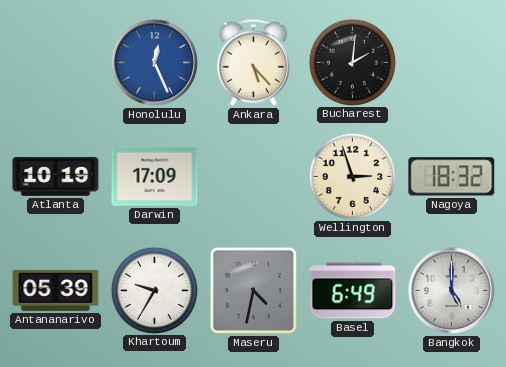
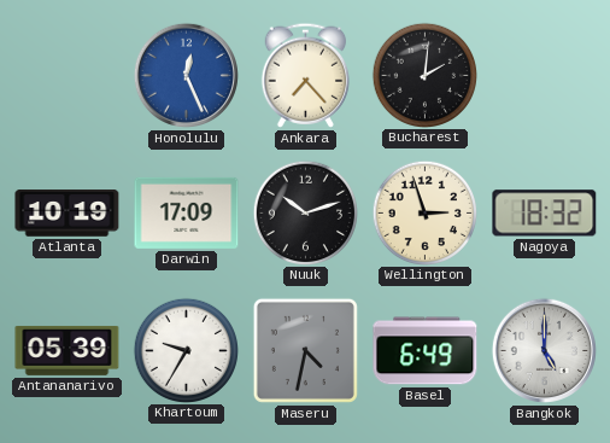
Ankara: 5:23 -> 7:23
Nuuk: none -> 10:12
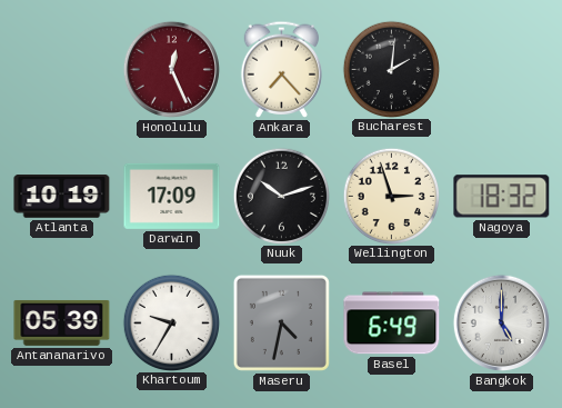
Honolulu dial: blue -> burgundy
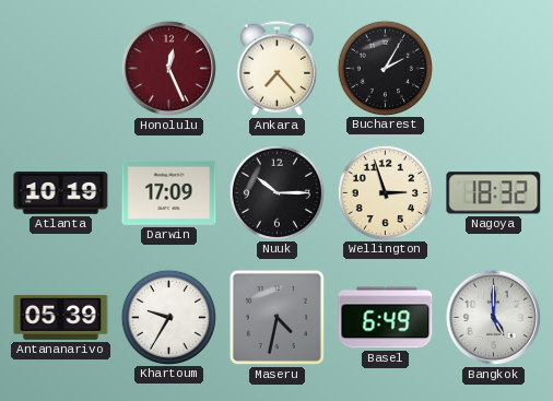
Bucharest: 2:01 -> 2:05
Nuuk: 10:12 -> 10:15
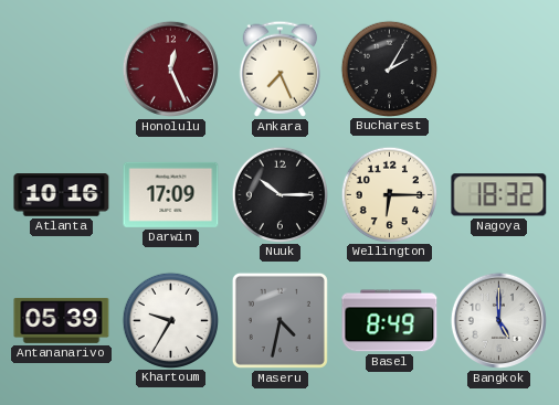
Ankara: 7:23 -> 7:26
Atlanta: 10:19 -> 10:16
Wellington: 2:57 -> 6:15
Basel: 6:49 -> 8:49
